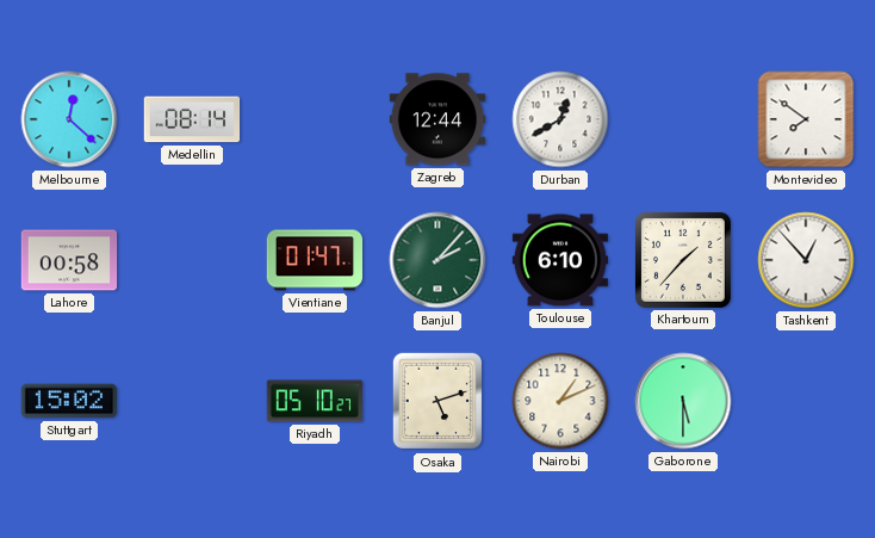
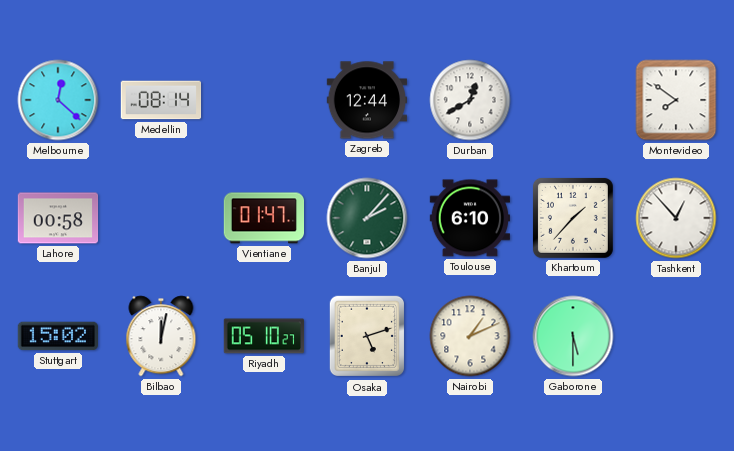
Bilbao: none -> 12:02
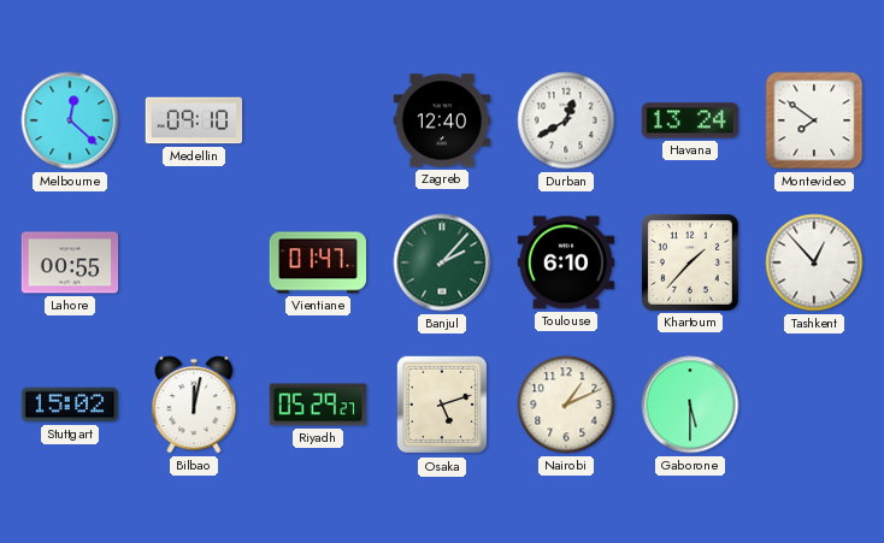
Medellin: 08:14 -> 09:10
Zagreb: 12:44 -> 12:40
Havana: none -> 13:24
Lahore: 00:58 -> 00:55
Riyadh: 05:10 -> 05:29
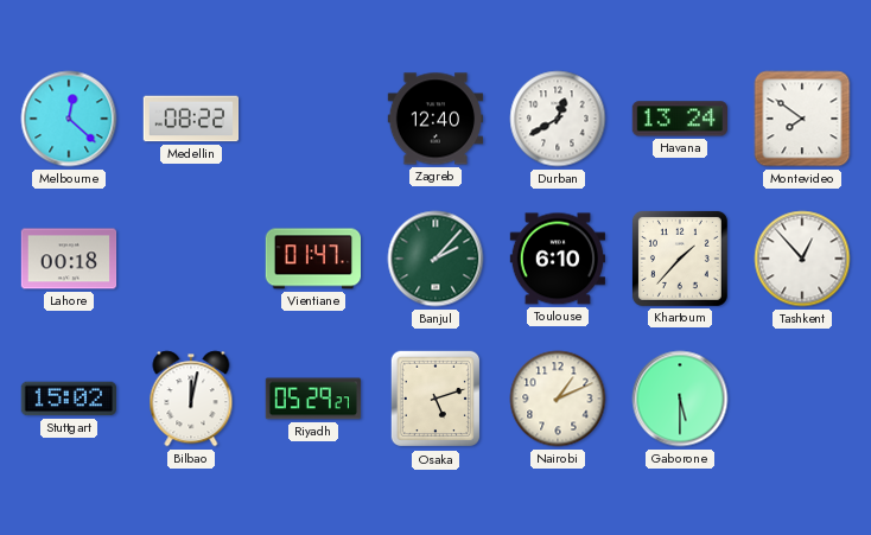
Medellin: 09:10 -> 08:22
Lahore: 00:55 -> 00:18
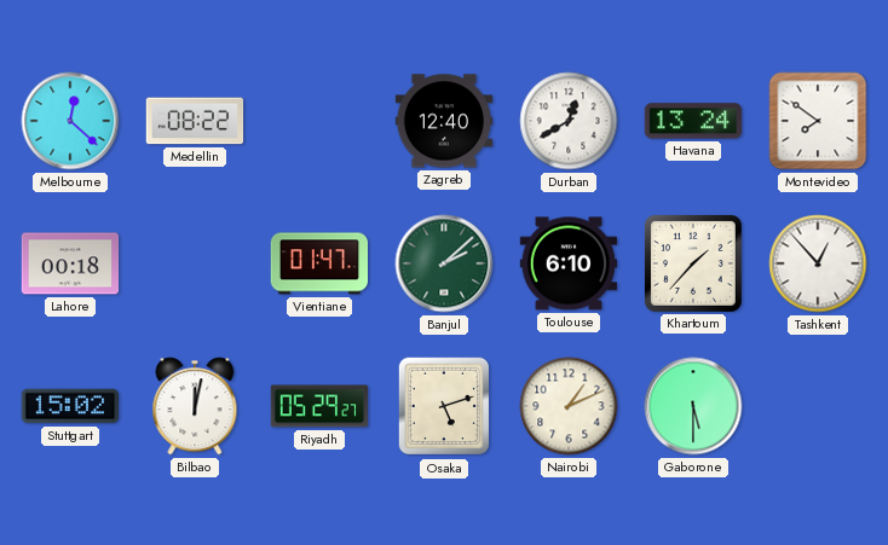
Banjul: 2:07 -> 2:08
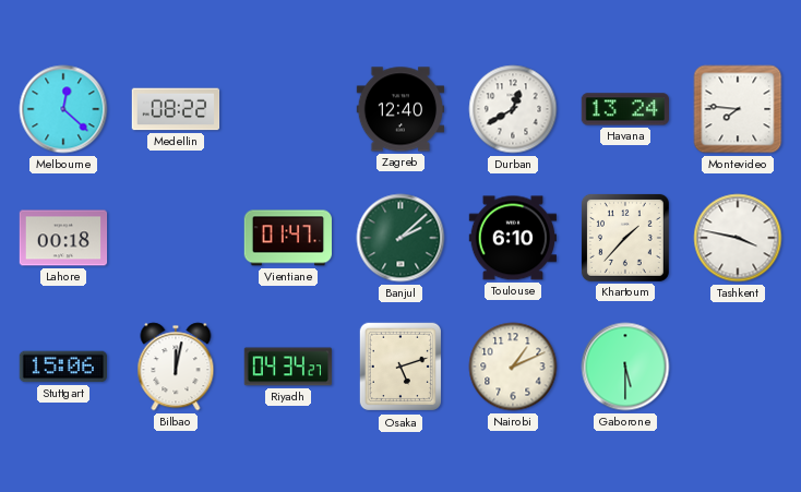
Montevideo: 7:51 -> 7:46
Tashkent: 12:53 -> 3:47
Stuttgart: 15:02 -> 15:06
Riyadh: 05:29 -> 04:34
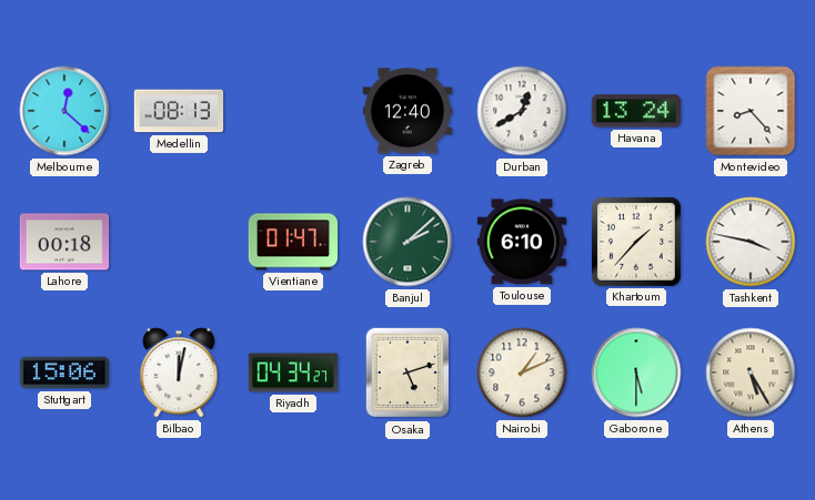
Medellin: 08:22 -> 08:13
Montevideo: 7:46 -> 8:23
Athens: none -> 5:25
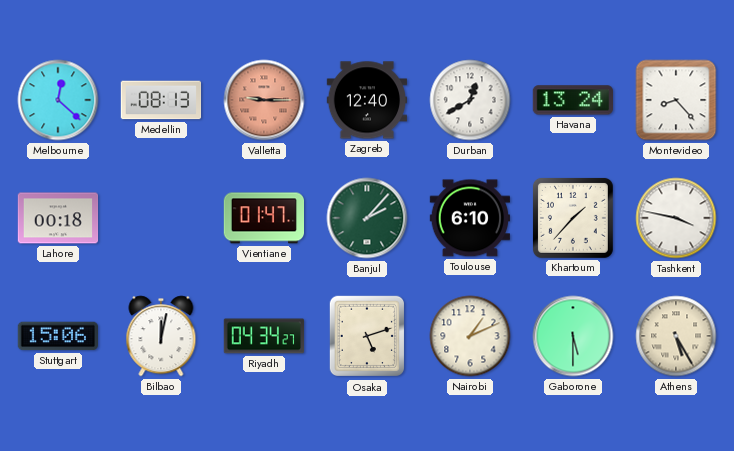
Valletta: none -> 9:15
Banjul: 2:08 -> 2:07
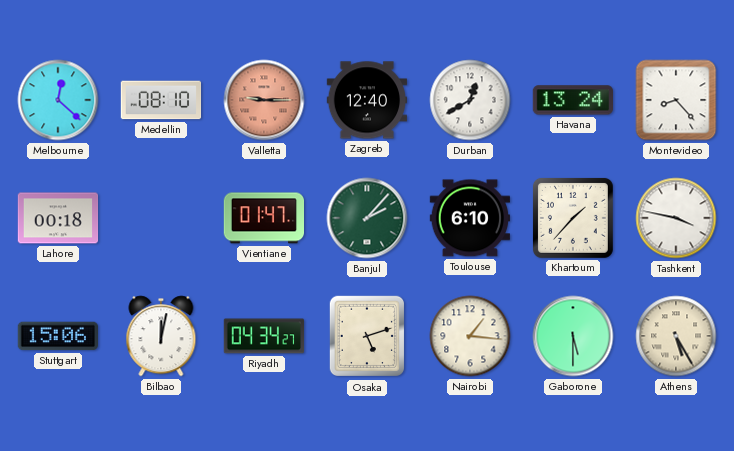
Medellin: 08:13 -> 08:10
Nairobi: 1:11 -> 1:16
